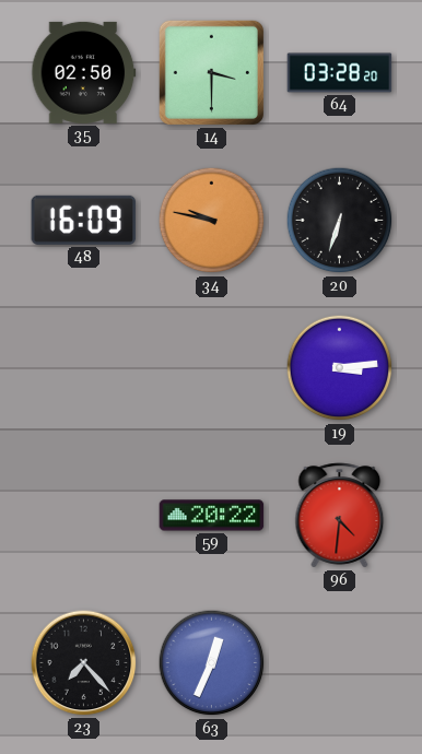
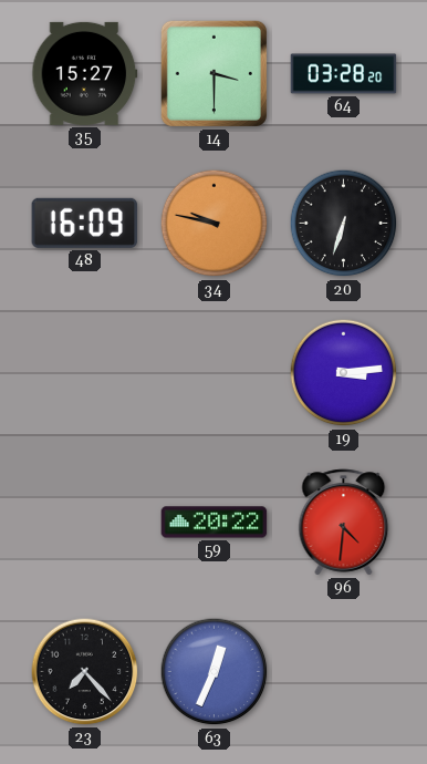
35: 02:50 -> 15:27
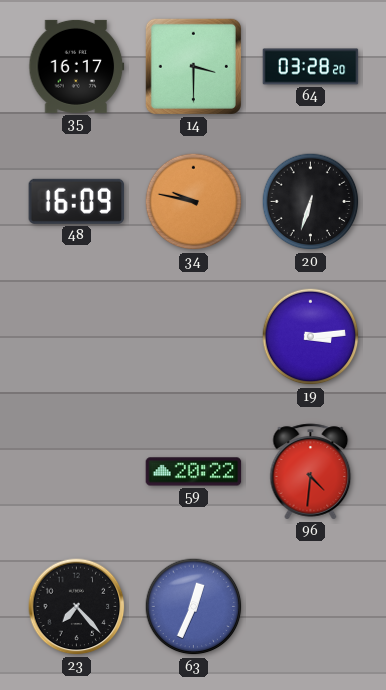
35: 15:27 -> 16:17
